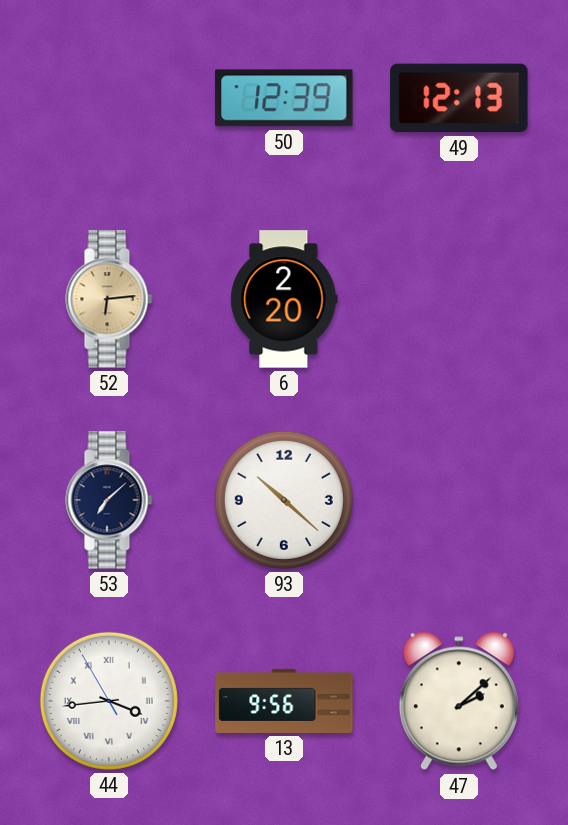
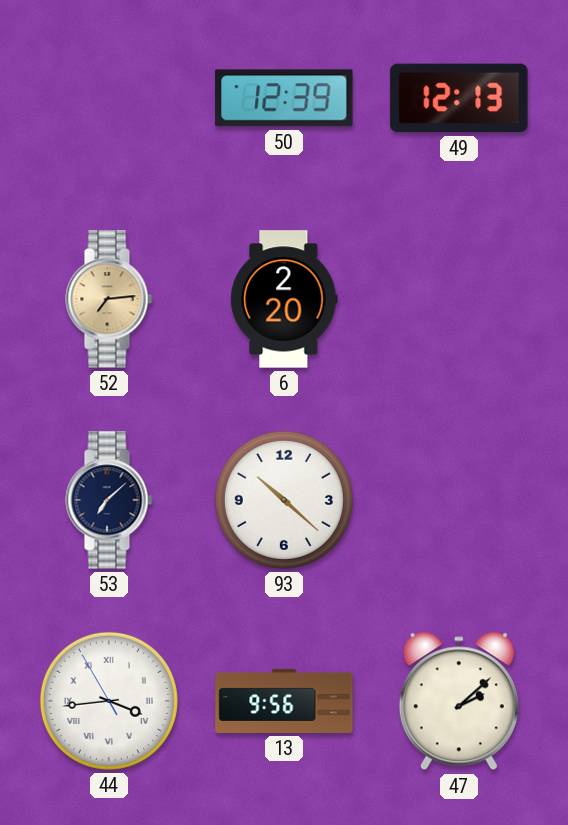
52: 6:14 -> 7:14
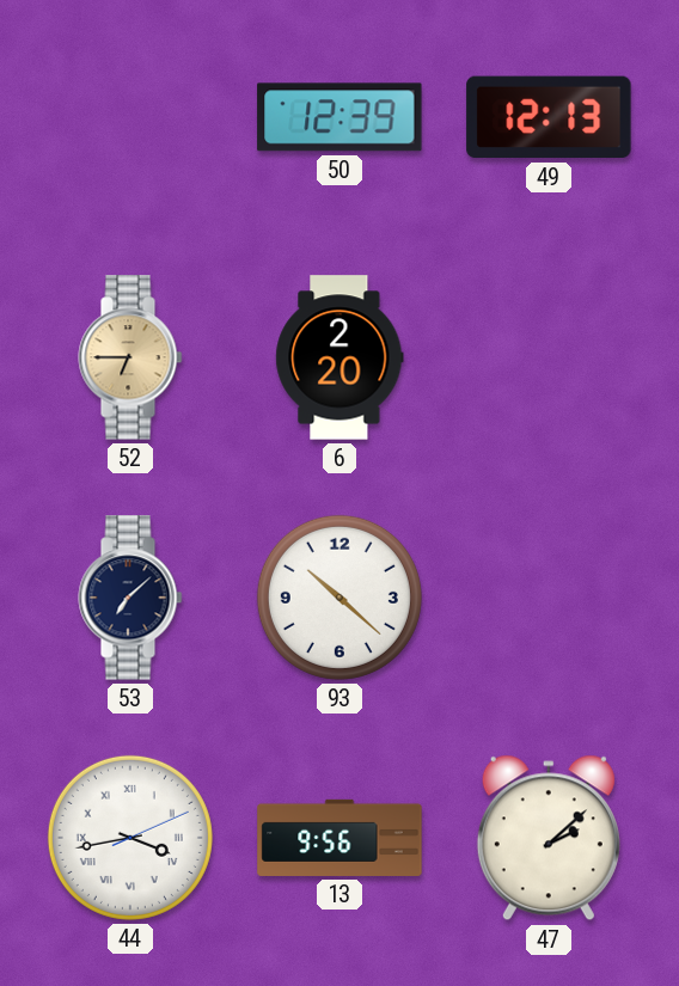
52: 7:14 -> 6:45
44: 3:43:55 -> 3:43:11
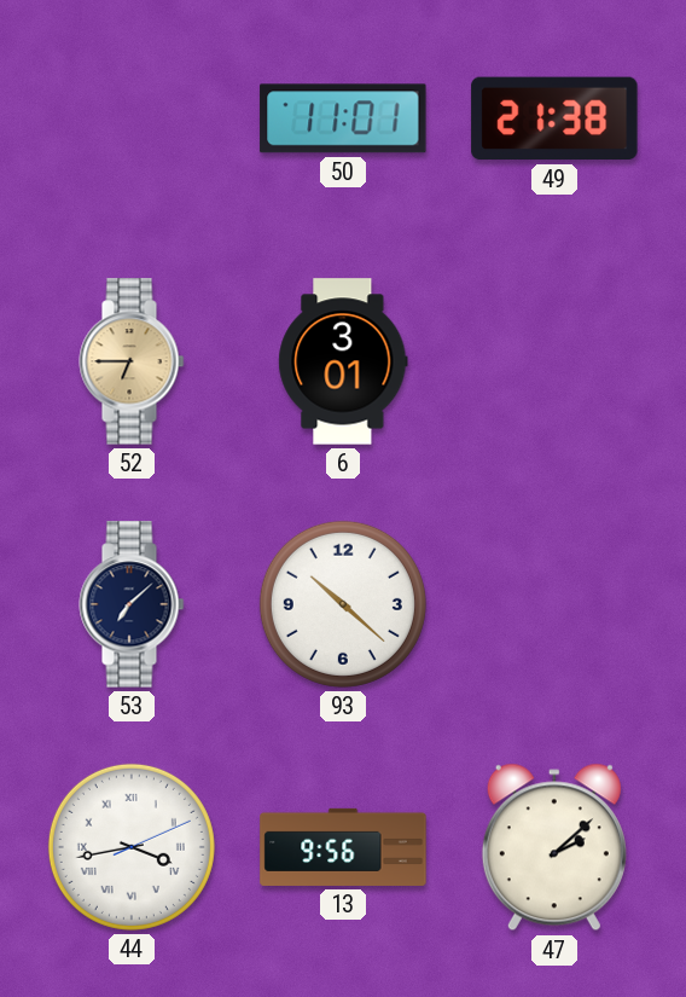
50: 12:39 -> 11:01
49: 12:13 -> 21:38
6: 2:20 -> 3:01
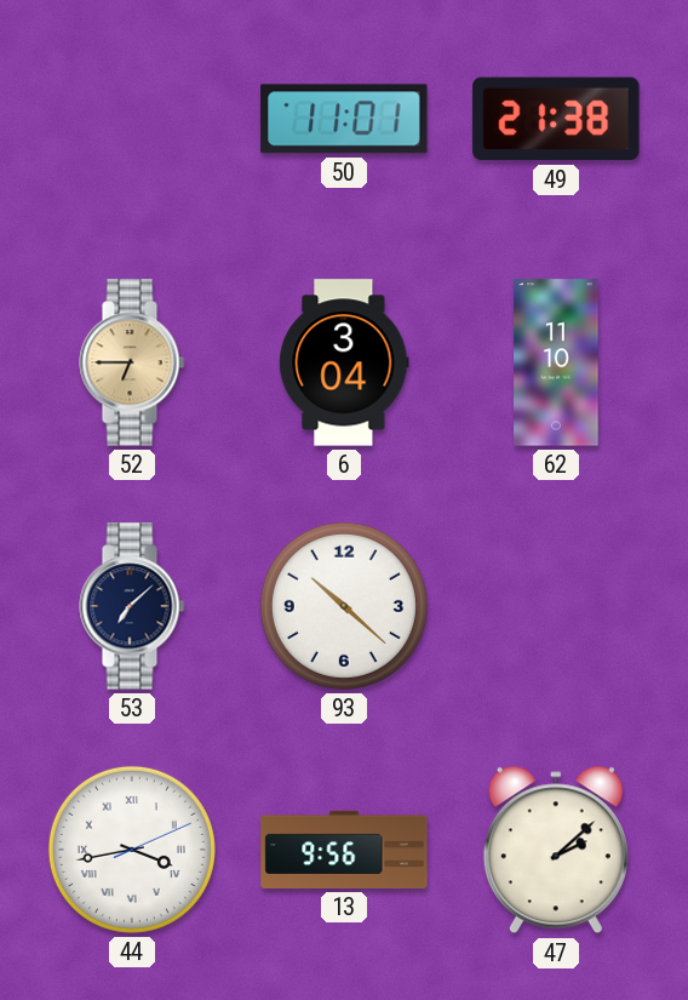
6: 3:01 -> 3:04
62: none -> 11:10
